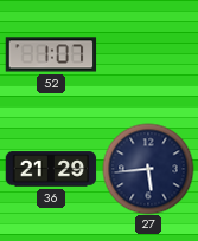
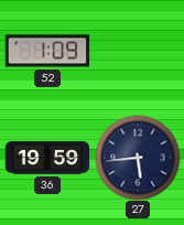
52: 1:07 -> 1:09
36: 21:29 -> 19:59
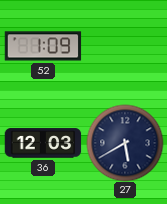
36: 19:59 -> 12:03
27: 5:44 -> 5:40
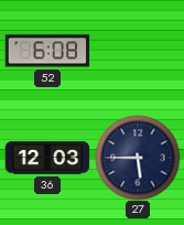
52: 1:09 -> 6:08
27: 5:40 -> 5:45
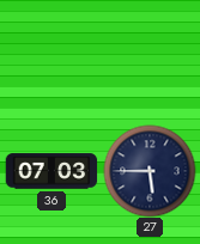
52: 6:08 -> none
36: 12:03 -> 07:03
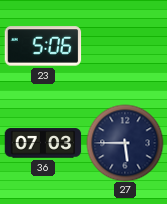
23: none -> 5:06
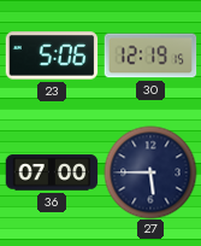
30: none -> 12:19
36: 07:03 -> 07:00
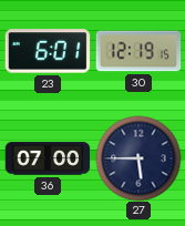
23: 5:06 -> 6:01
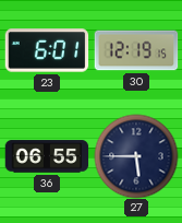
36: 07:00 -> 06:55
